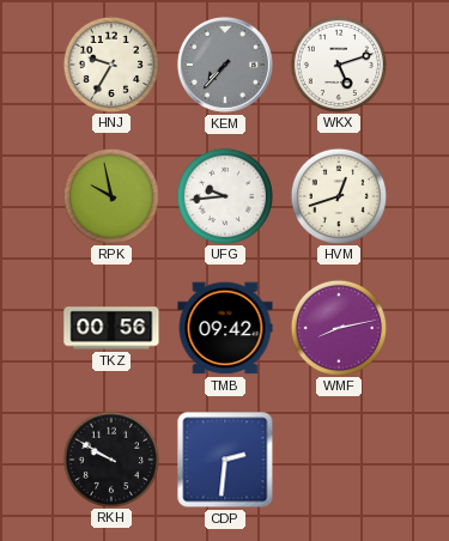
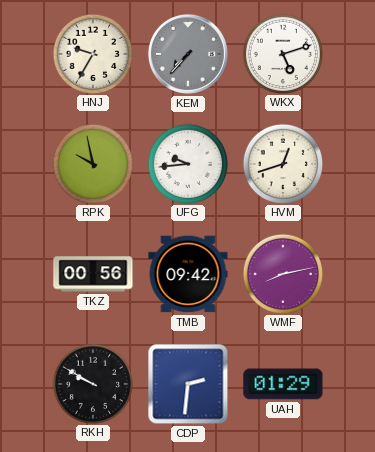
UAH: none -> 01:29
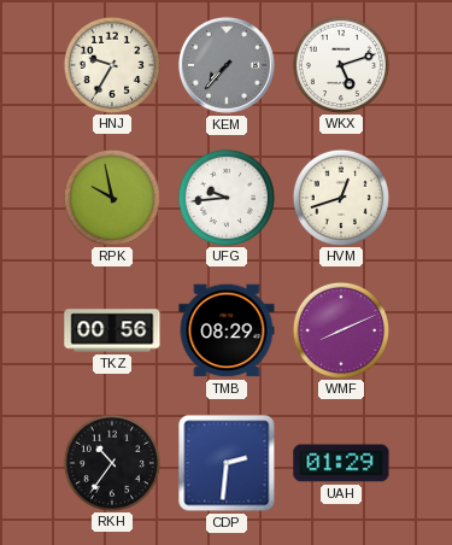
TMB: 09:42 -> 08:29
WMF: 8:13 -> 8:11
RKH: 9:50 -> 10:36
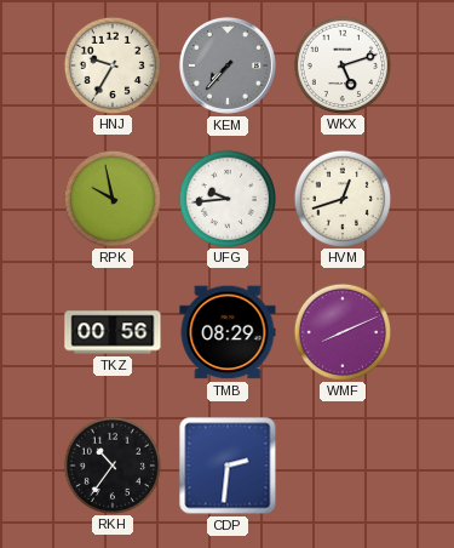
UAH: 01:29 -> none
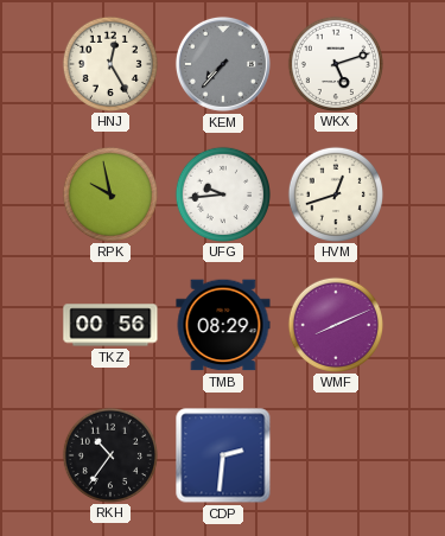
HNJ: 9:35 -> 12:25
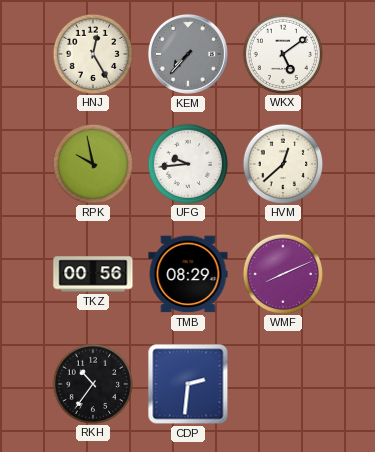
WKX: 5:12 -> 5:09
HVM: 12:42 -> 12:38
